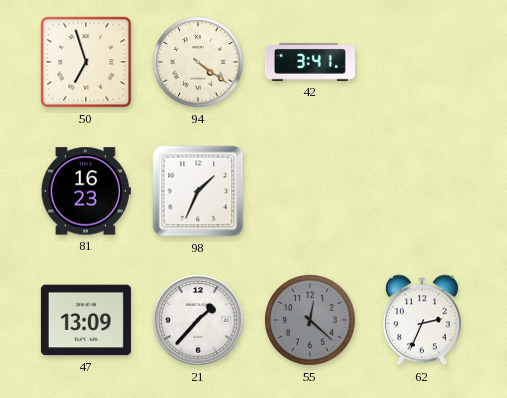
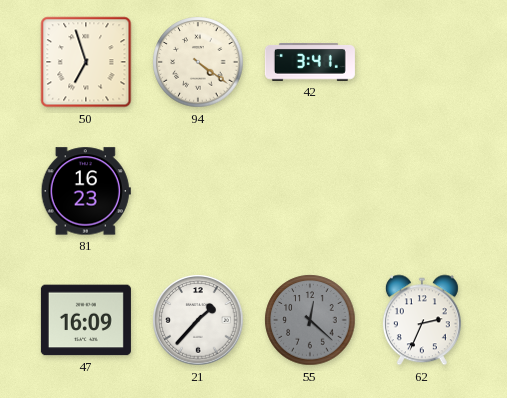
98: 1:34 -> none
47: 13:09 -> 16:09
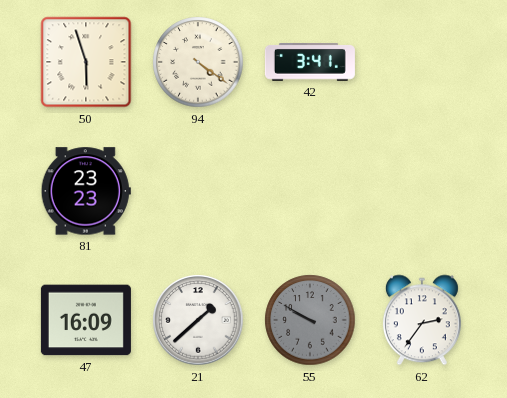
50: 6:57 -> 5:57
81: 16:23 -> 23:23
21: 1:37 -> 1:38
55: 12:22 -> 9:50
62: 2:34 -> 2:36
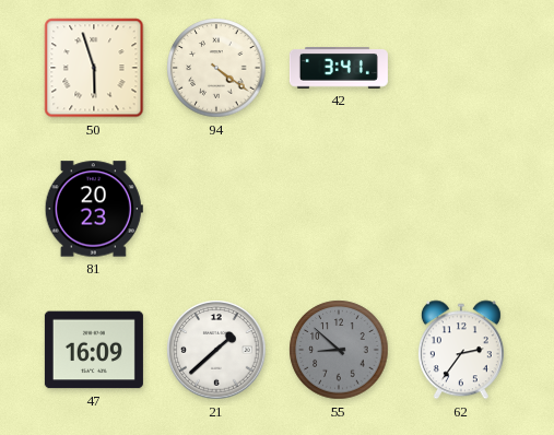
81: 23:23 -> 20:23
55: 9:50 -> 8:52
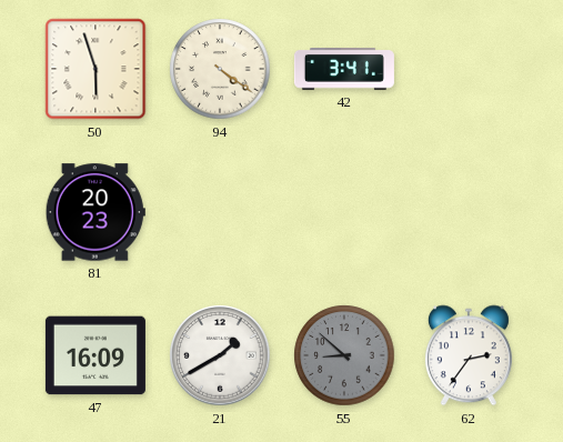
21: 1:38 -> 1:40
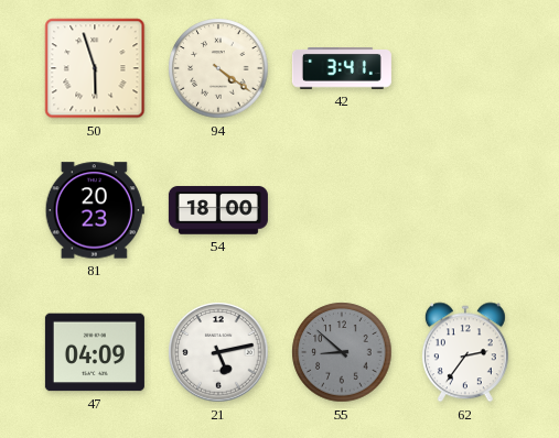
54: none -> 18:00
47: 16:09 -> 04:09
21: 1:40 -> 5:13
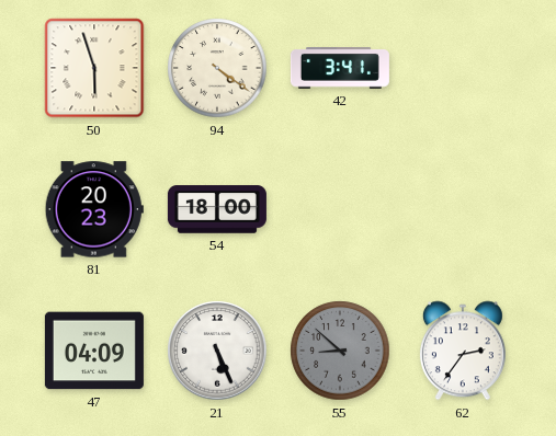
21: 5:13 -> 5:26
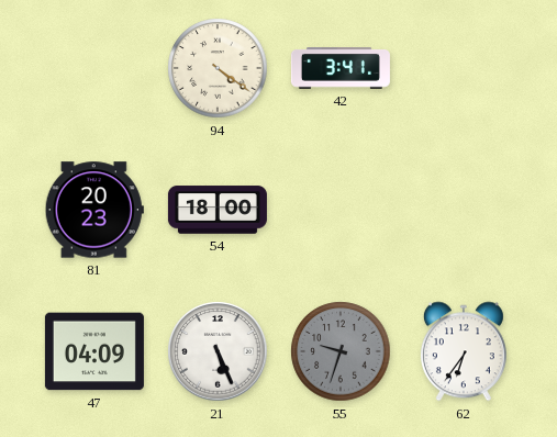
50: 5:57 -> none
55: 8:52 -> 9:33
62: 2:36 -> 6:36
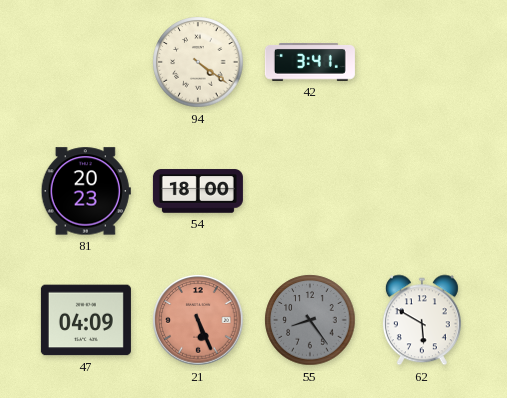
21 dial: white -> salmon
55: 9:33 -> 8:24
62: 6:36 -> 5:50
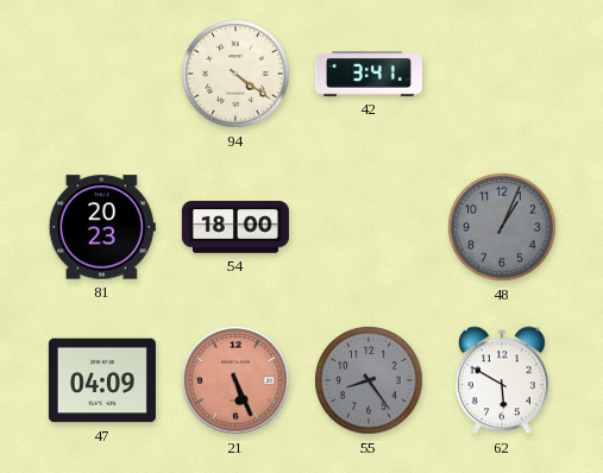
48: none -> 1:04
